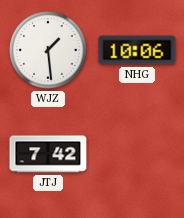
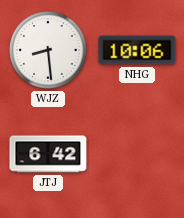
WJZ: 1:29 -> 8:29
JTJ: 7:42 -> 6:42
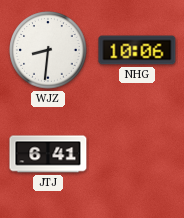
WJZ: 8:29 -> 8:31
JTJ: 6:42 -> 6:41
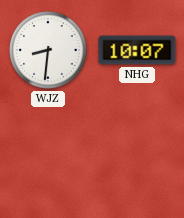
NHG: 10:06 -> 10:07
JTJ: 6:41 -> none
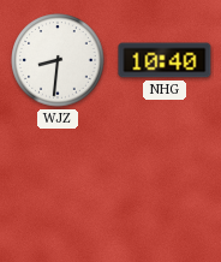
NHG: 10:07 -> 10:40
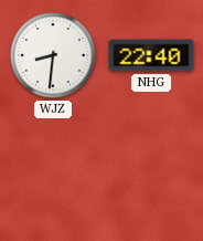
NHG: 10:40 -> 22:40
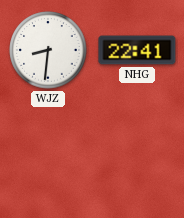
NHG: 22:40 -> 22:41
